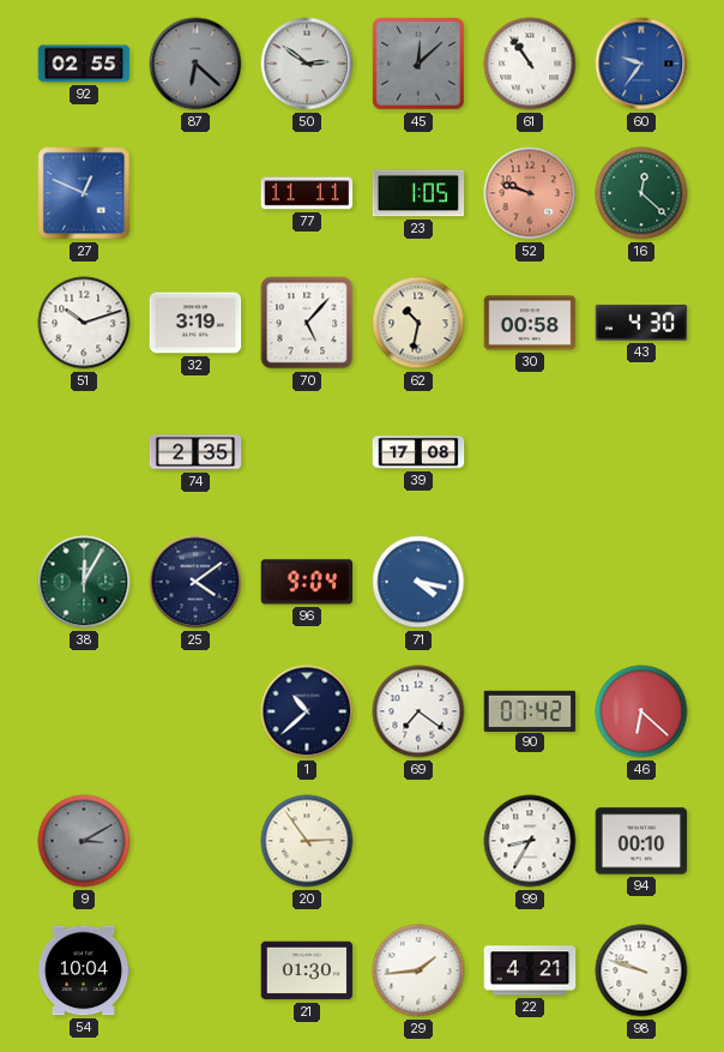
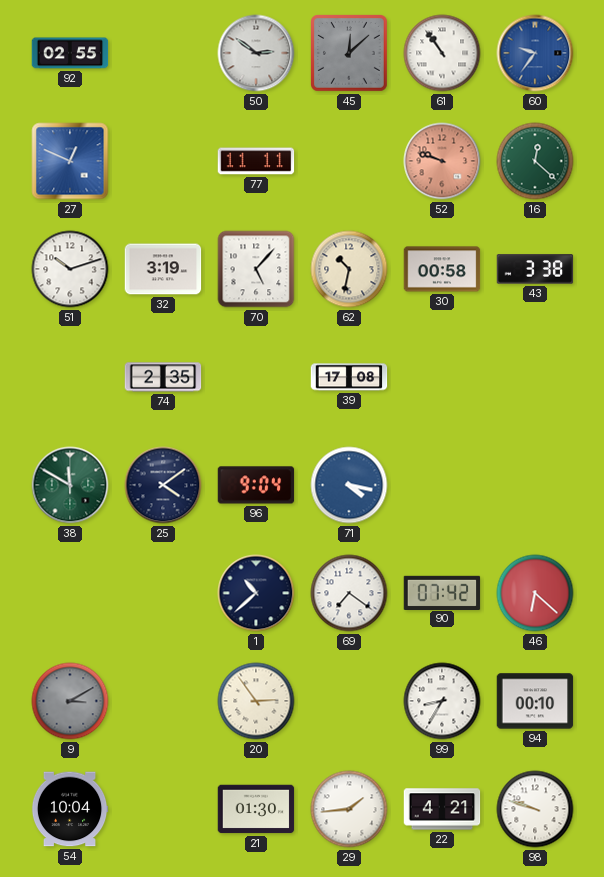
87: 6:22 -> none
23: 1:05 -> none
43: 4:30 -> 3:38
38: 12:05 -> 11:50
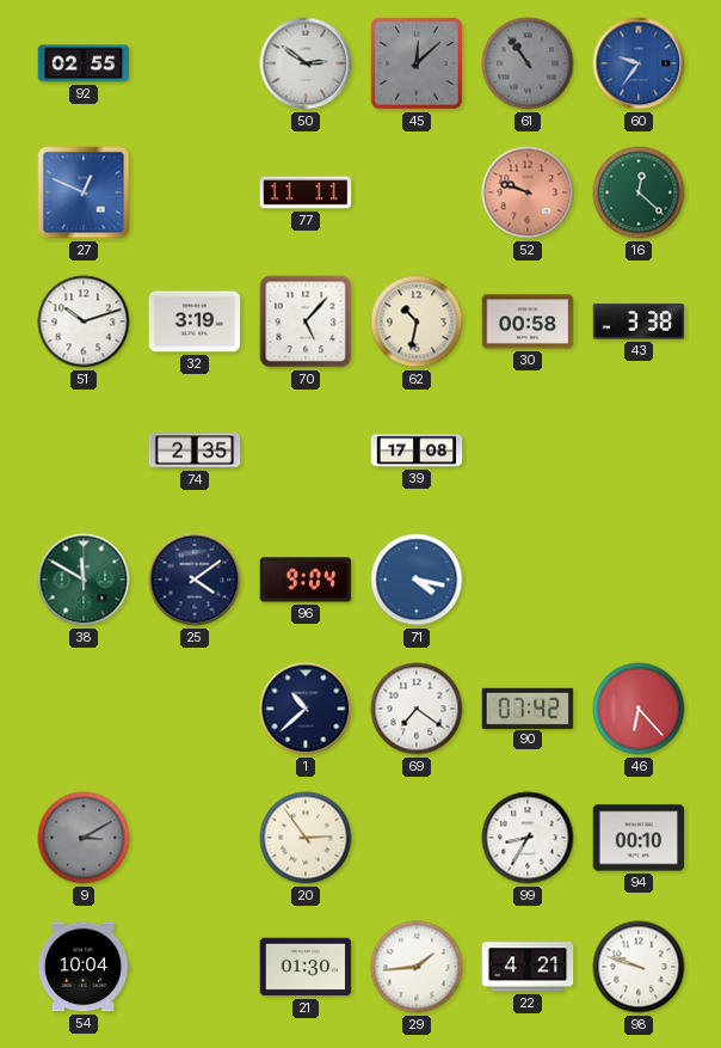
61 dial: white -> grey
46: 6:22 -> 6:23
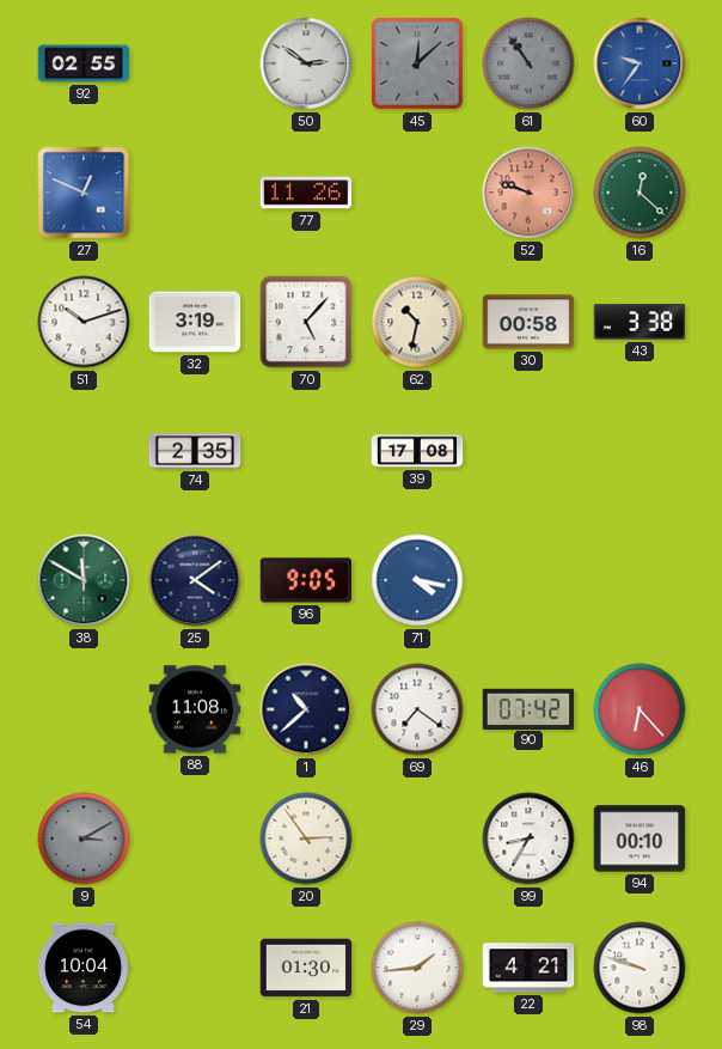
77: 11:11 -> 11:26
96: 9:04 -> 9:05
88: none -> 11:08
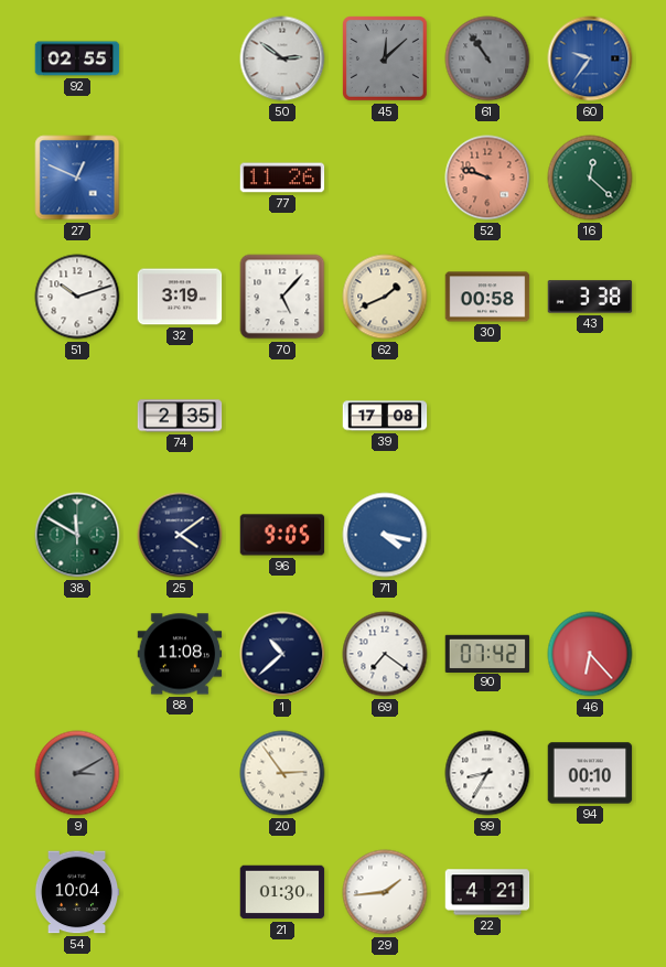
62: 10:32 -> 1:41
98: 9:48 -> none
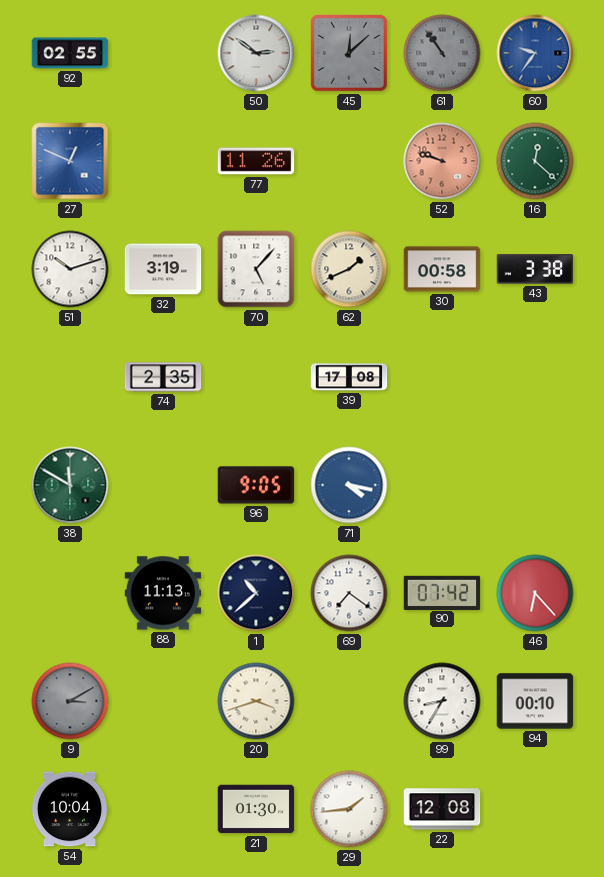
25: 4:09 -> none
88: 11:08 -> 11:13
20: 2:54 -> 3:42
22: 4:21 -> 12:08
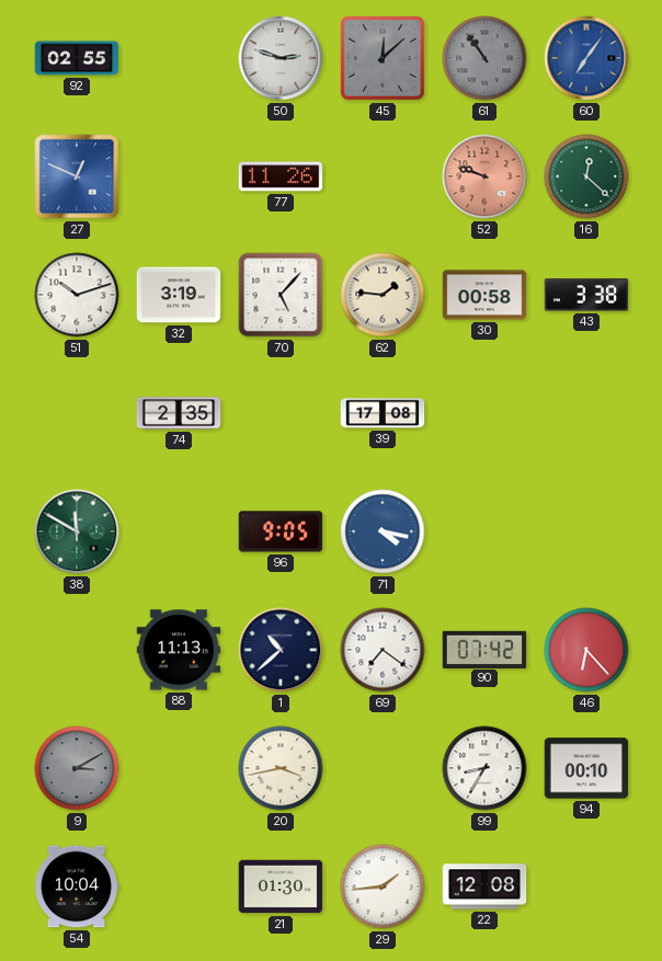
50: 2:51 -> 2:48
60: 9:36 -> 7:06
62: 1:41 -> 1:46
20: 3:42 -> 3:43
